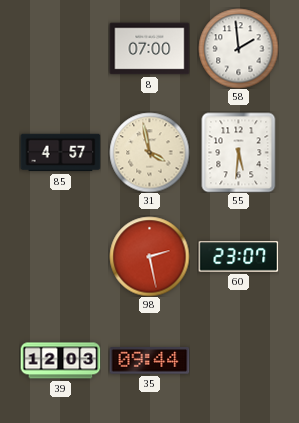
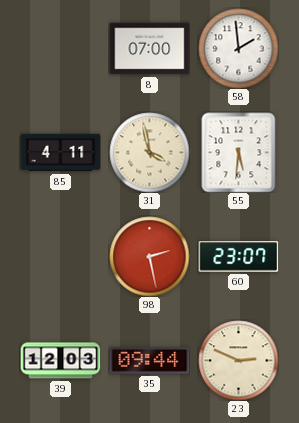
85: 4:57 -> 4:11
23: none -> 2:49
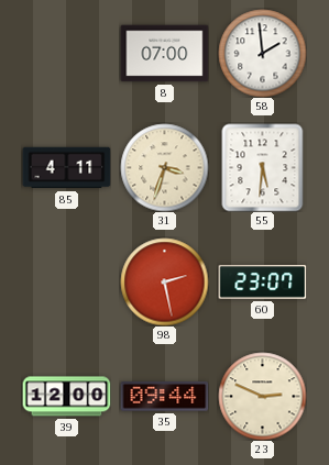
31: 3:58 -> 3:33
39: 12:03 -> 12:00
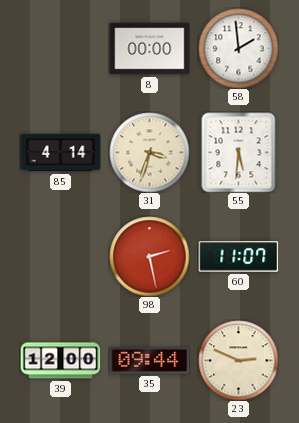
8: 07:00 -> 00:00
85: 4:11 -> 4:14
60: 23:07 -> 11:07
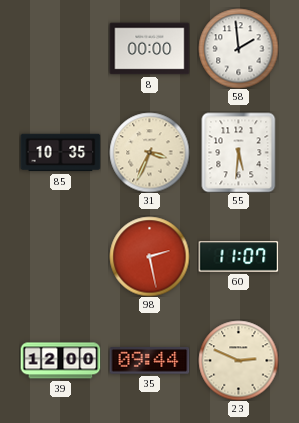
85: 4:14 -> 10:35
31: 3:33 -> 3:34
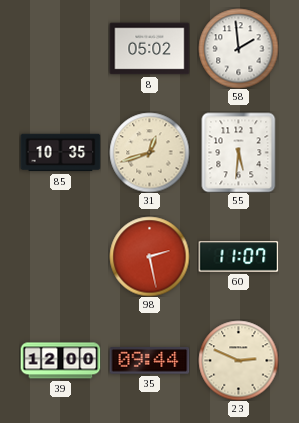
8: 00:00 -> 05:02
31: 3:34 -> 12:42
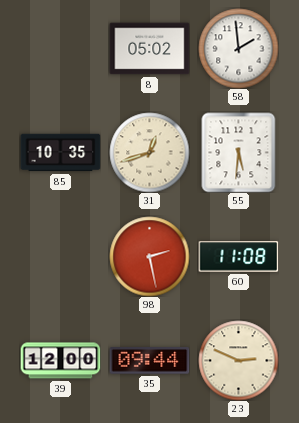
60: 11:07 -> 11:08
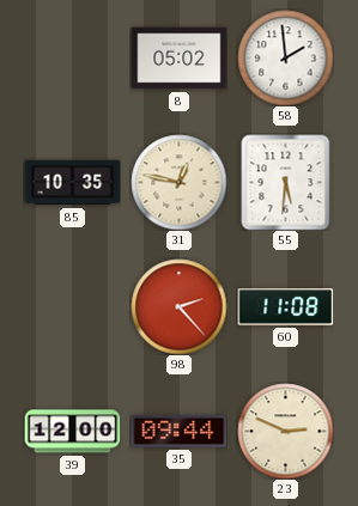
31: 12:42 -> 12:47
98: 2:28 -> 2:23
